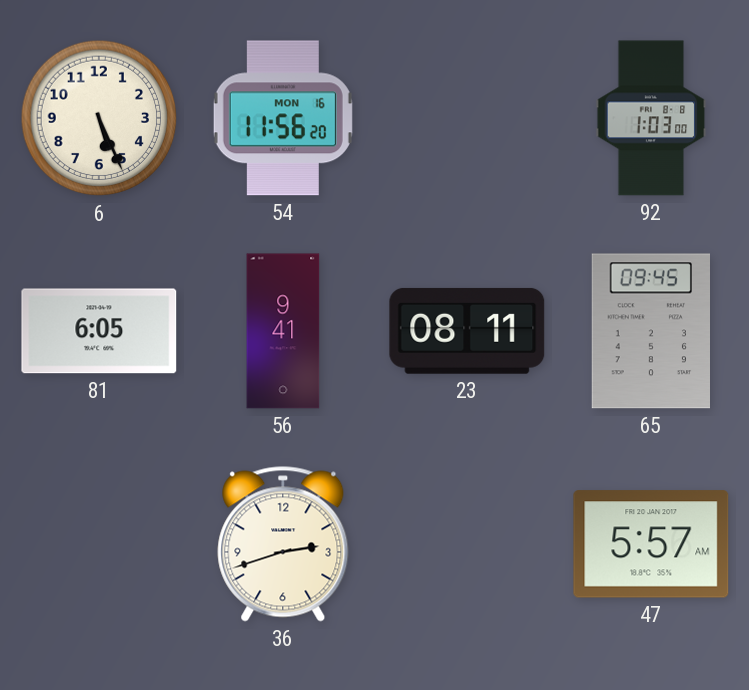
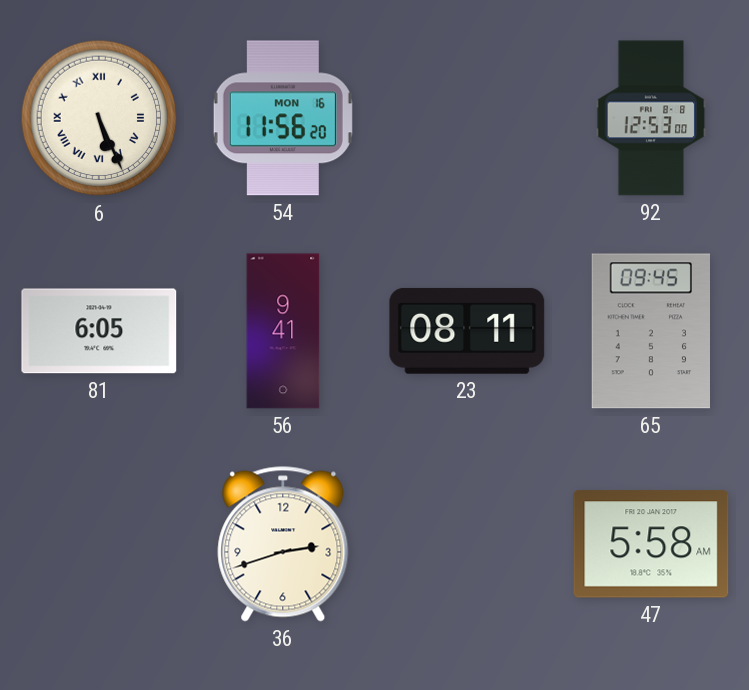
6 numerals: Arabic -> Roman
92: 1:03 -> 12:53
47: 5:57 -> 5:58
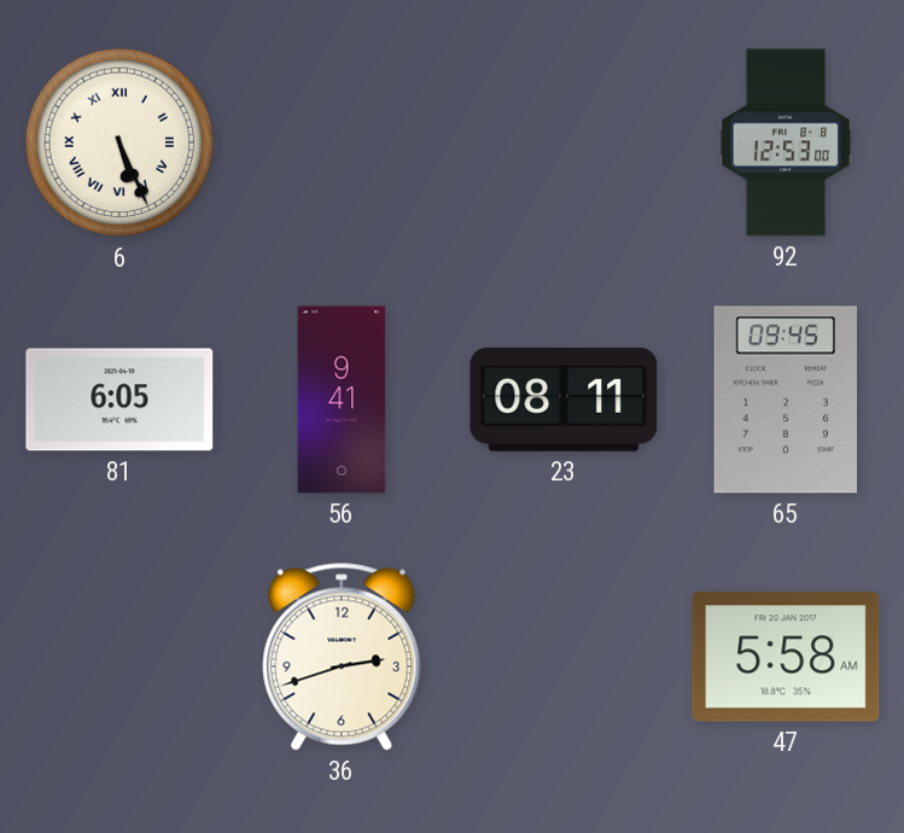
54: 11:56 -> none
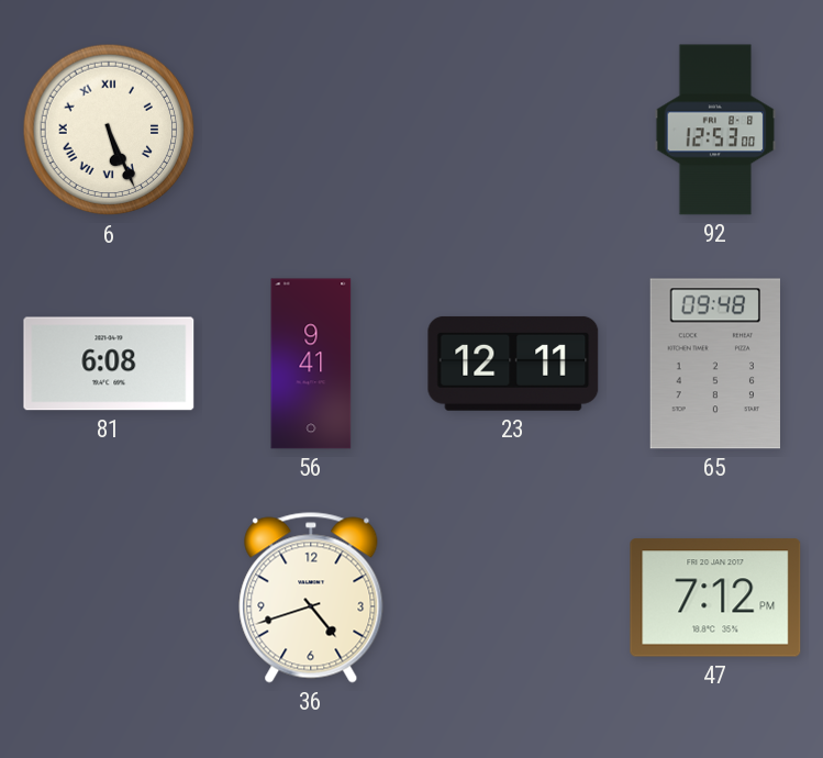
81: 6:05 -> 6:08
23: 08:11 -> 12:11
65: 09:45 -> 09:48
36: 2:42 -> 4:42
47: 5:58 -> 7:12
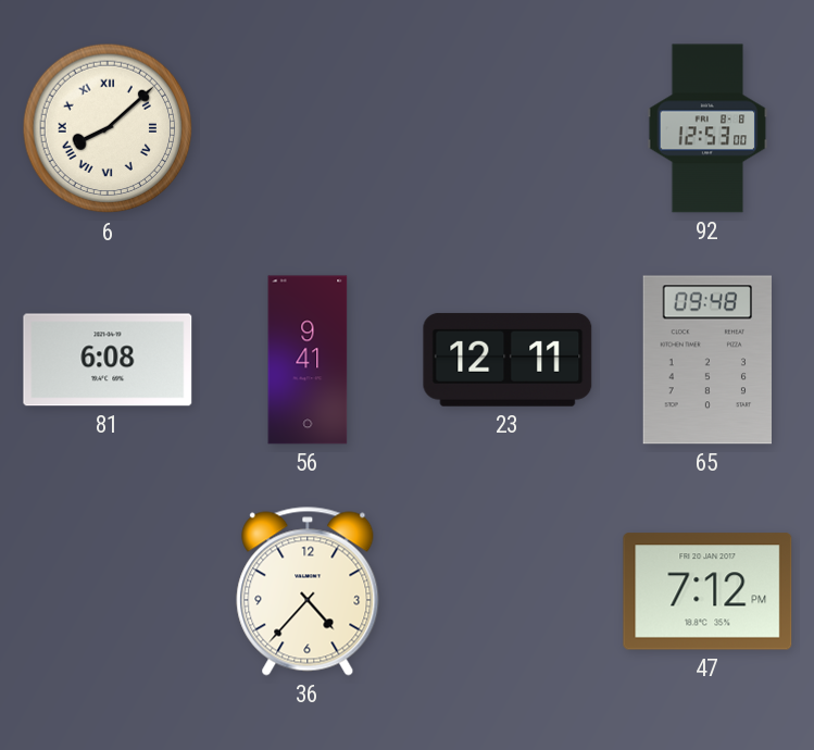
6: 5:26 -> 8:08
36: 4:42 -> 4:37
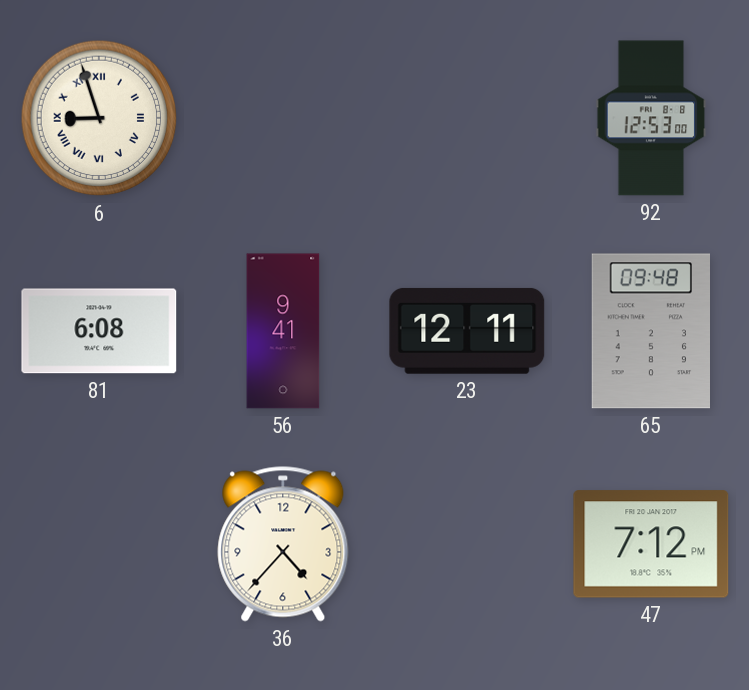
6: 8:08 -> 8:57
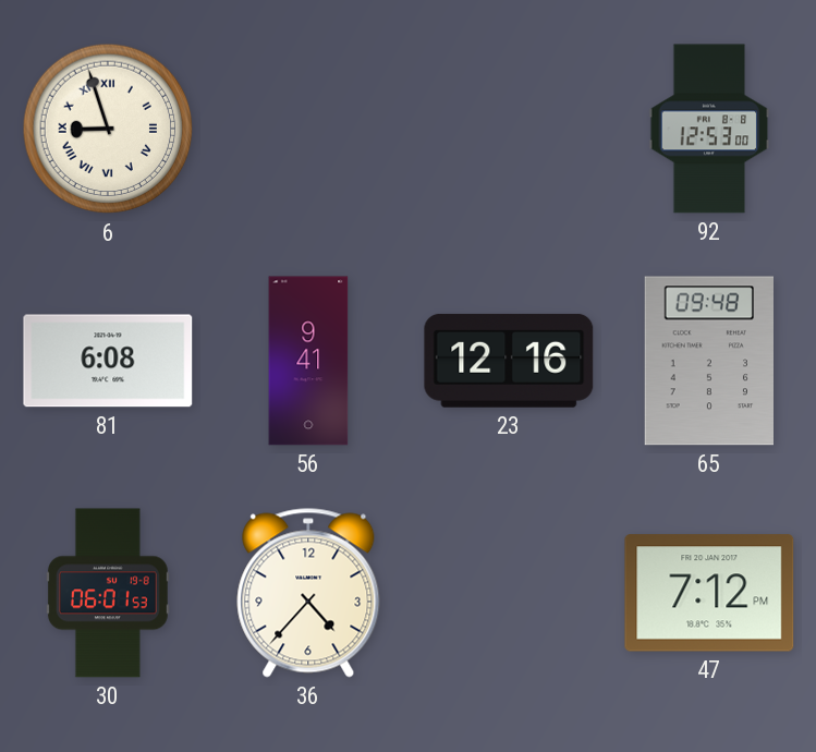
23: 12:11 -> 12:16
30: none -> 06:01
